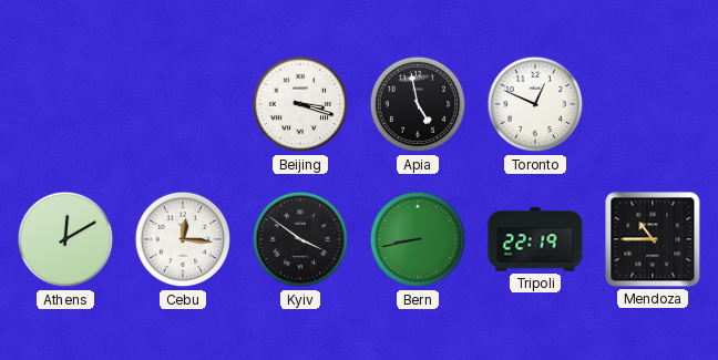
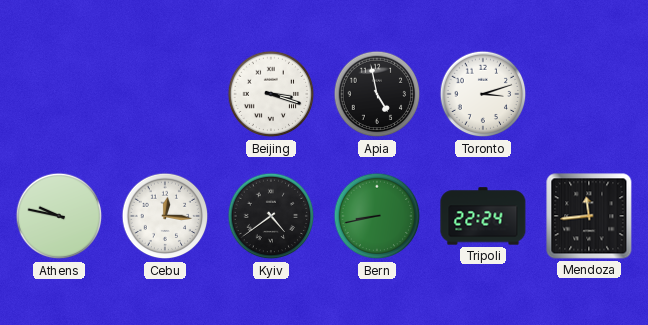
Toronto: 12:49 -> 3:12
Athens: 12:10 -> 9:47
Kyiv: 3:51 -> 4:39
Tripoli: 22:19 -> 22:24
Mendoza: 10:45 -> 11:44
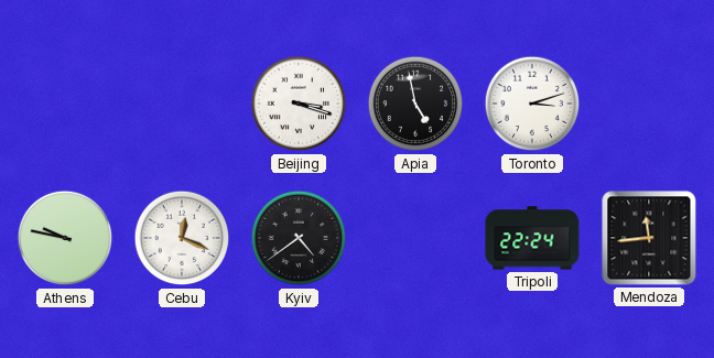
Cebu: 12:16 -> 12:19
Bern: 8:43 -> none
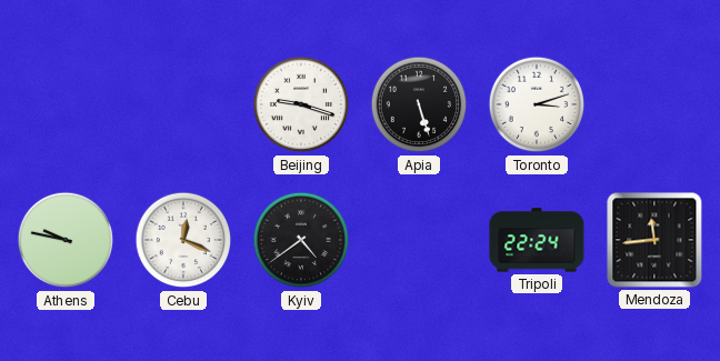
Beijing: 3:18 -> 9:18
Apia: 4:58 -> 5:27
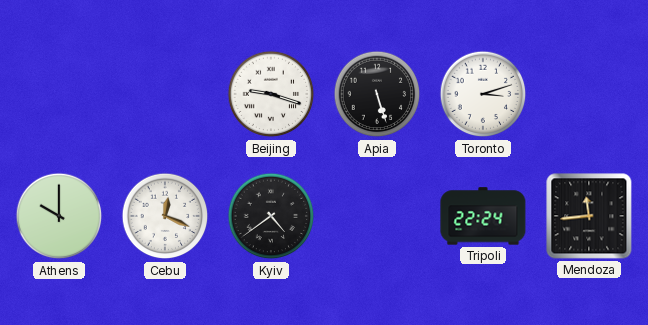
Athens: 9:47 -> 10:00
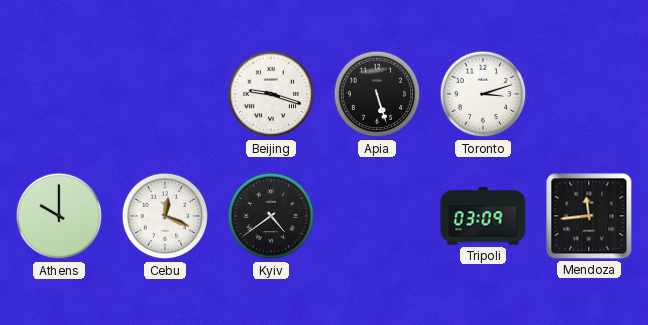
Tripoli: 22:24 -> 03:09
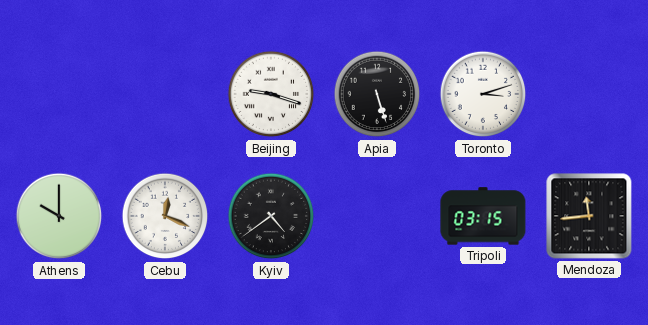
Tripoli: 03:09 -> 03:15
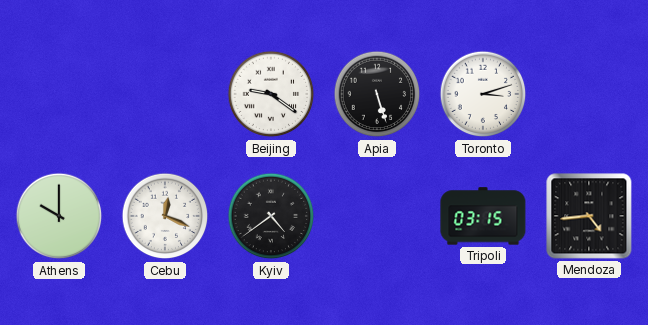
Beijing: 9:18 -> 9:21
Mendoza: 11:44 -> 4:44
